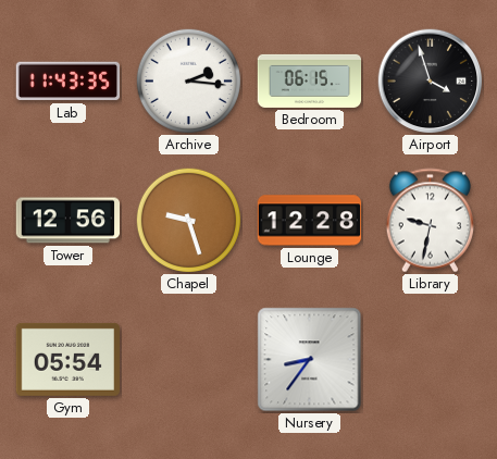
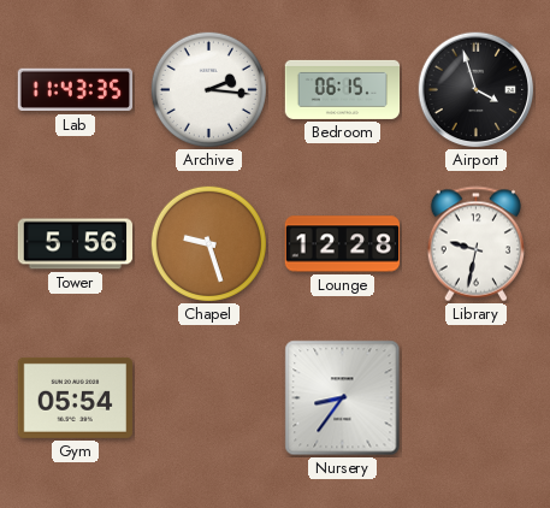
Tower: 12:56 -> 5:56
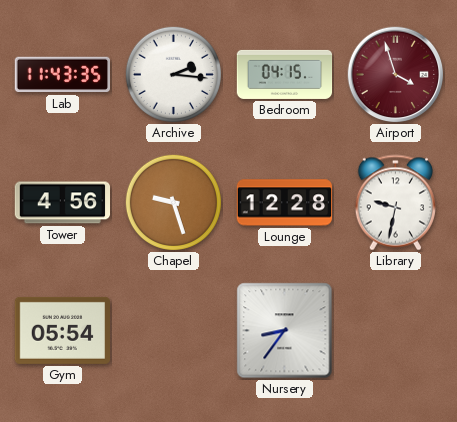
Bedroom: 06:15 -> 04:15
Airport dial: black -> burgundy
Tower: 5:56 -> 4:56
